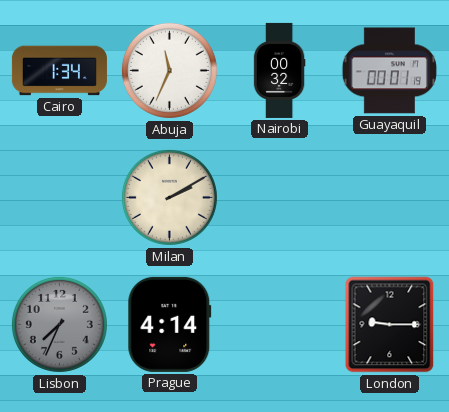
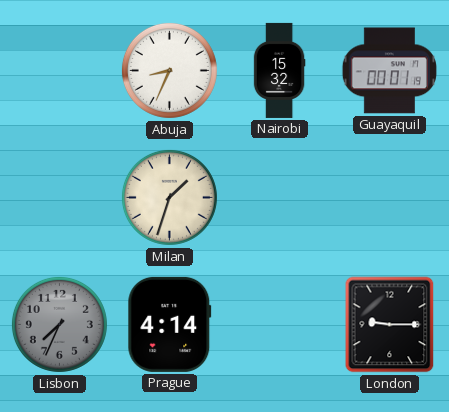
Cairo: 1:34 -> none
Abuja: 11:34 -> 8:34
Nairobi: 00:32 -> 15:32
Milan: 2:10 -> 1:33
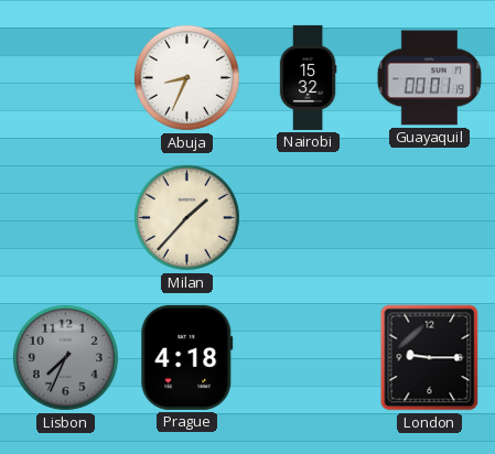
Milan: 1:33 -> 1:37
Prague: 4:14 -> 4:18
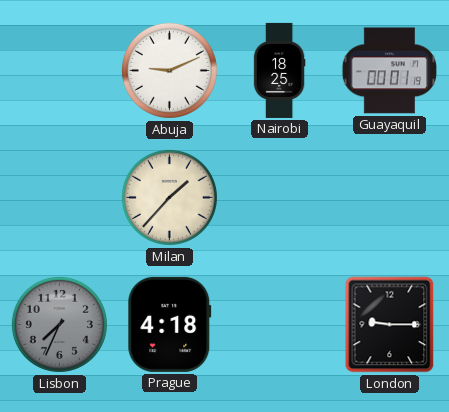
Abuja: 8:34 -> 9:11
Nairobi: 15:32 -> 18:25
